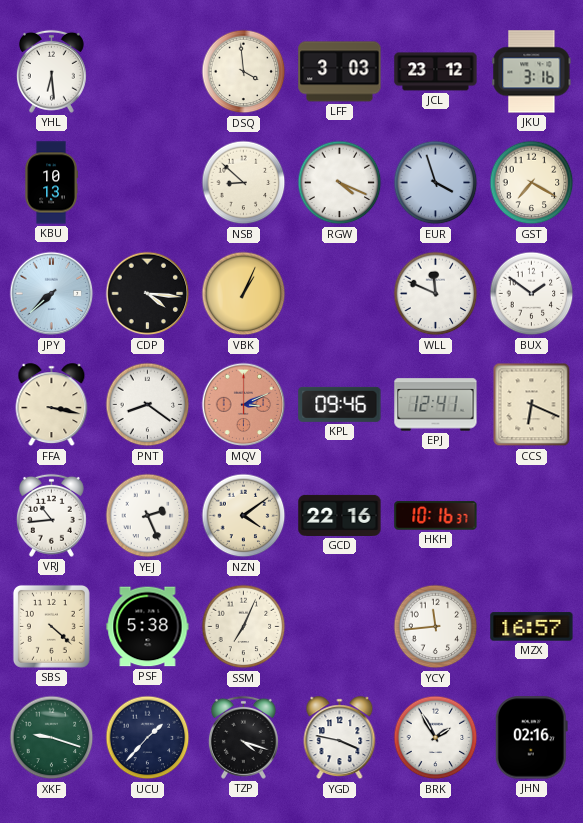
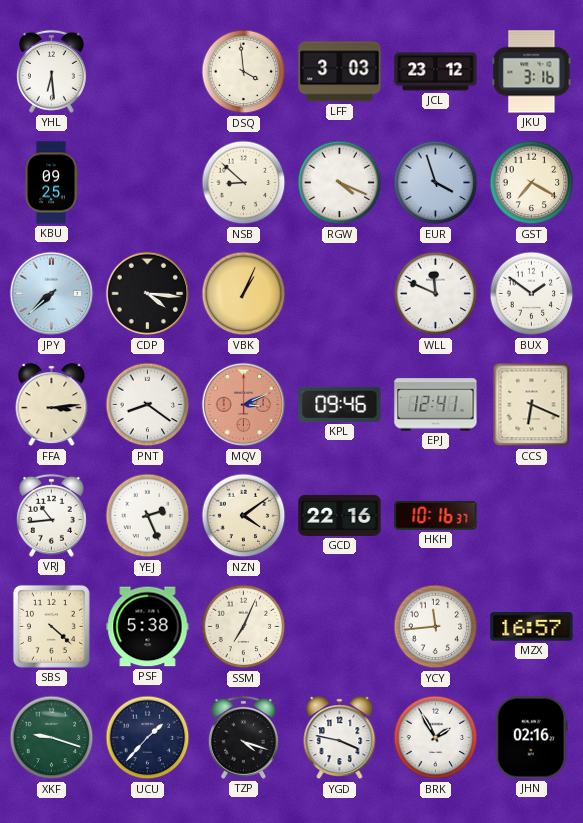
KBU: 10:13 -> 09:25
FFA: 3:17 -> 3:14
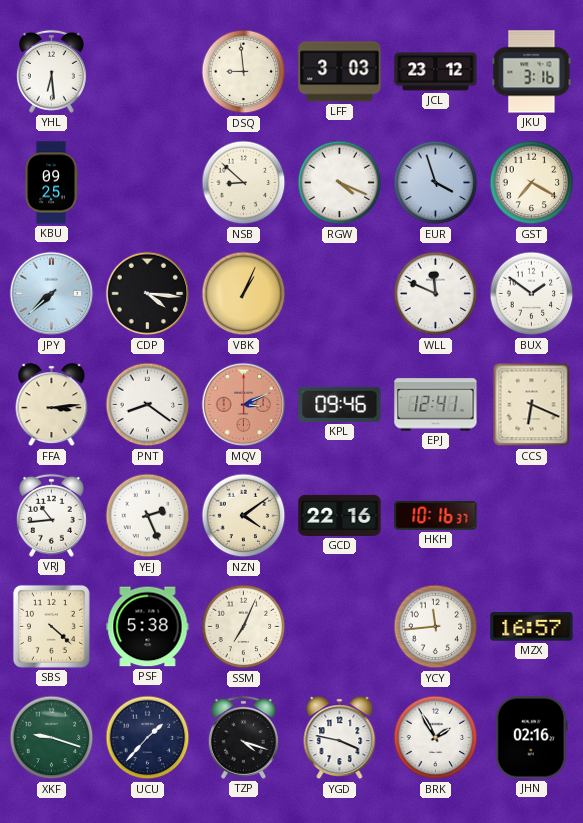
DSQ: 3:59 -> 8:59
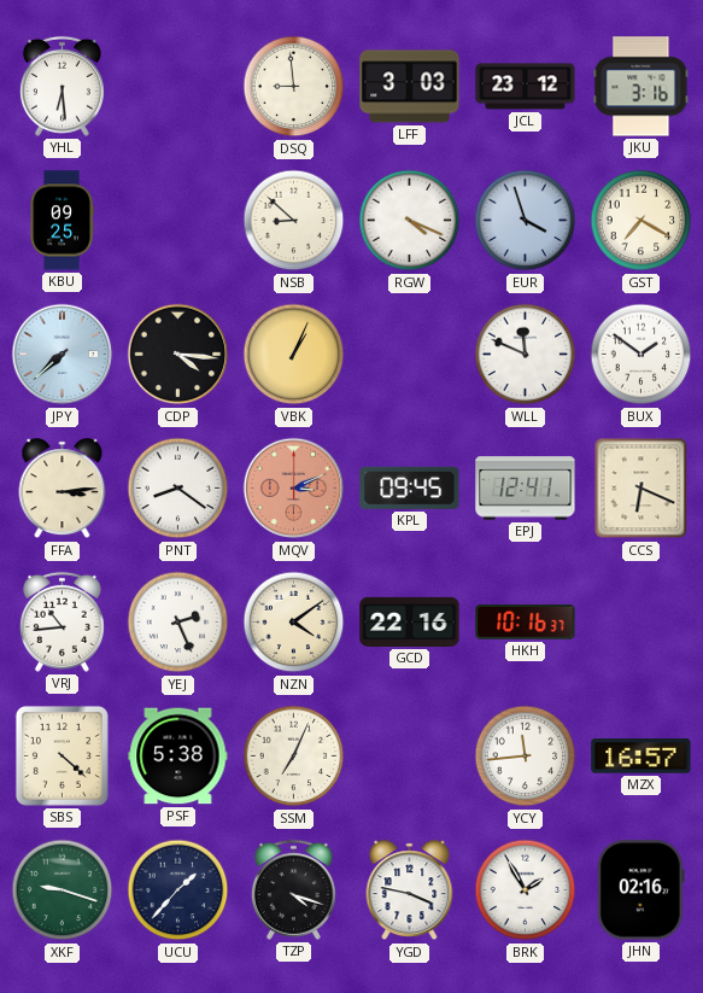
KPL: 09:46 -> 09:45
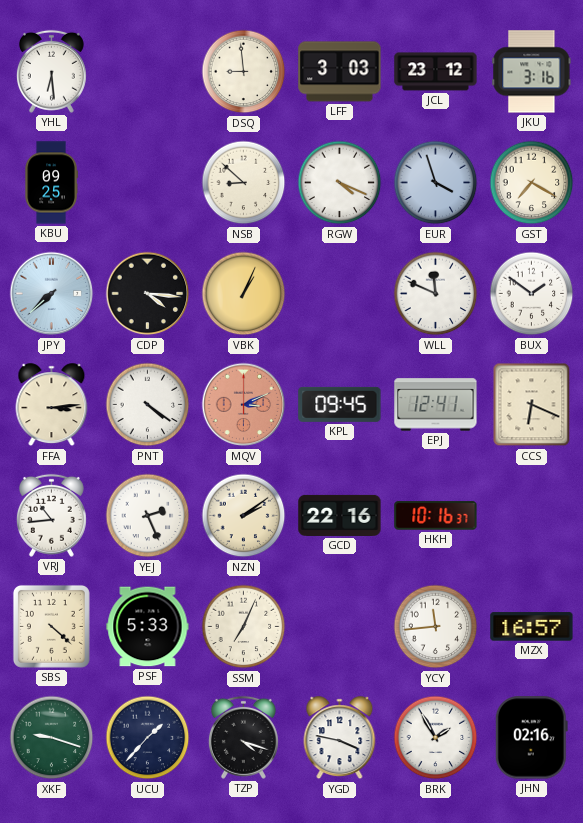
PNT: 8:21 -> 4:21
NZN: 4:09 -> 2:09
PSF: 5:38 -> 5:33
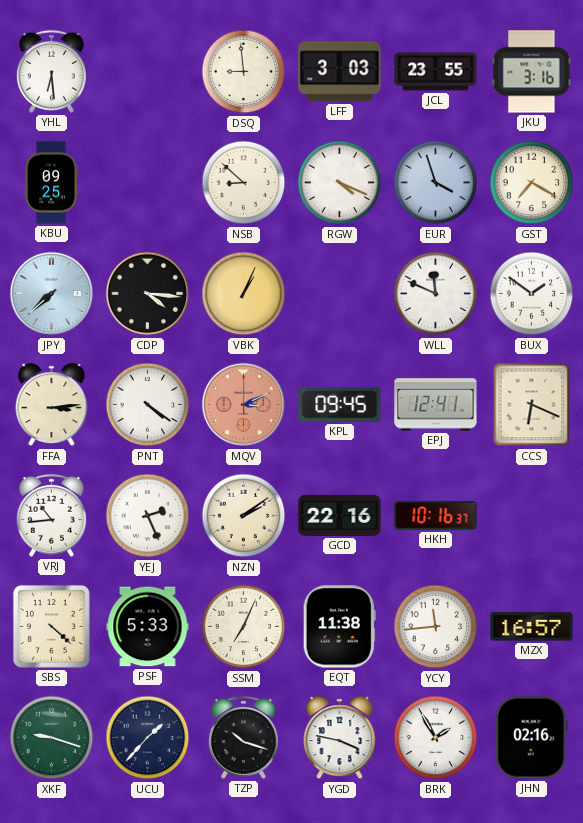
JCL: 23:12 -> 23:55
EQT: none -> 11:38
TZP: 4:18 -> 10:18
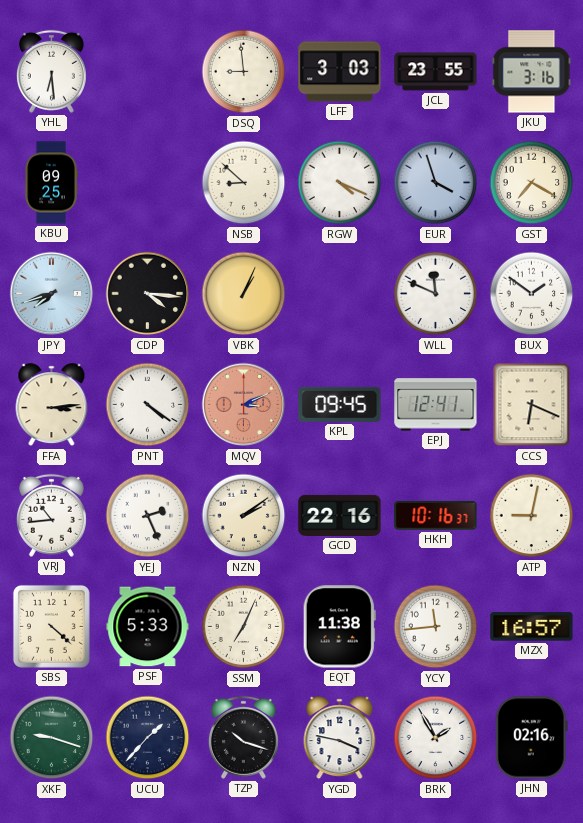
JPY: 7:38 -> 7:42
ATP: none -> 9:02
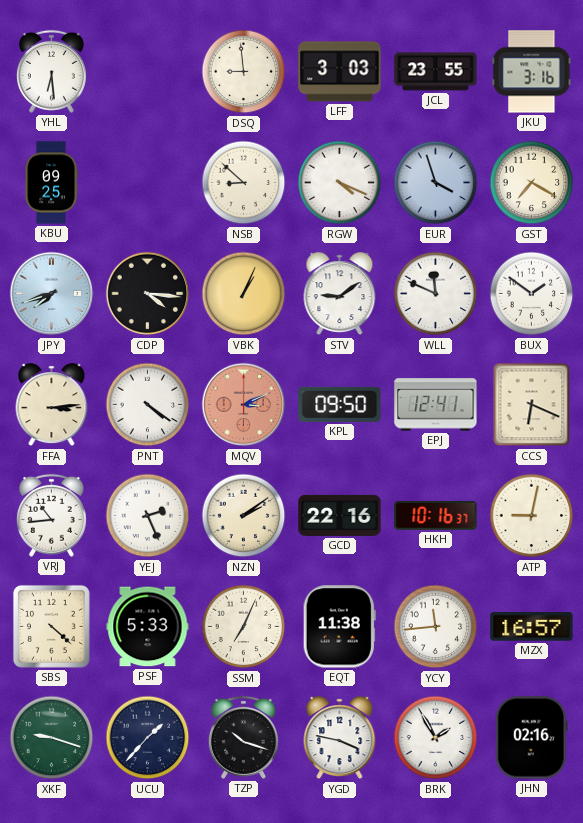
STV: none -> 9:09
KPL: 09:45 -> 09:50
